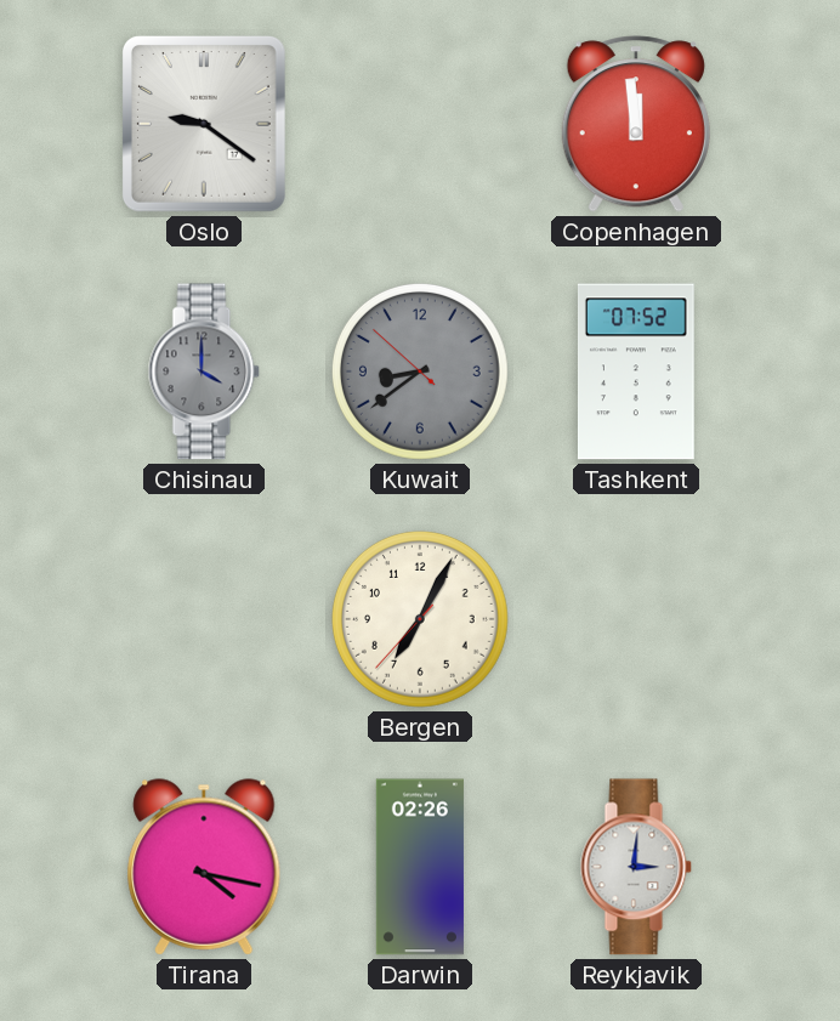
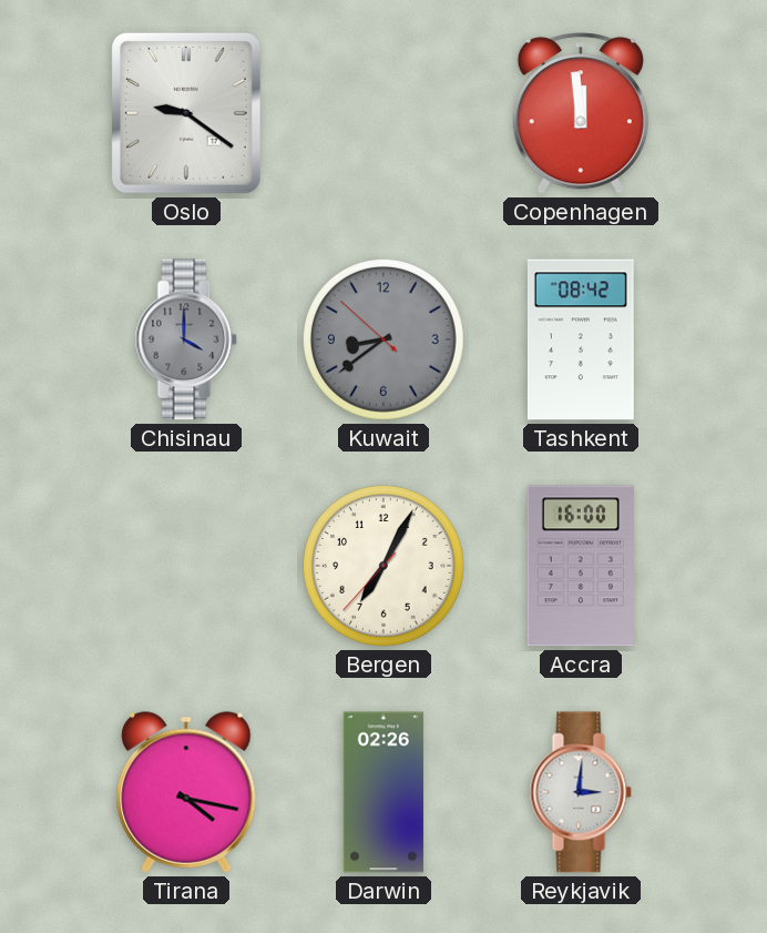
Tashkent: 07:52 -> 08:42
Accra: none -> 16:00
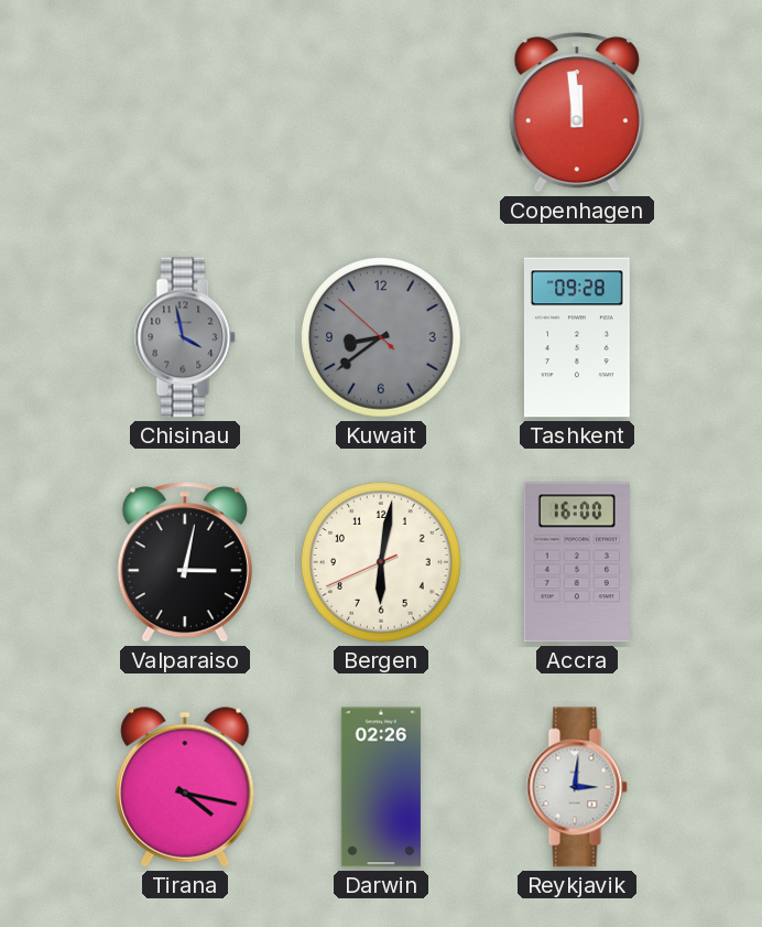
Oslo: 9:21 -> none
Chisinau: 4:00 -> 3:58
Tashkent: 08:42 -> 09:28
Valparaiso: none -> 3:02
Bergen: 7:04 -> 6:01
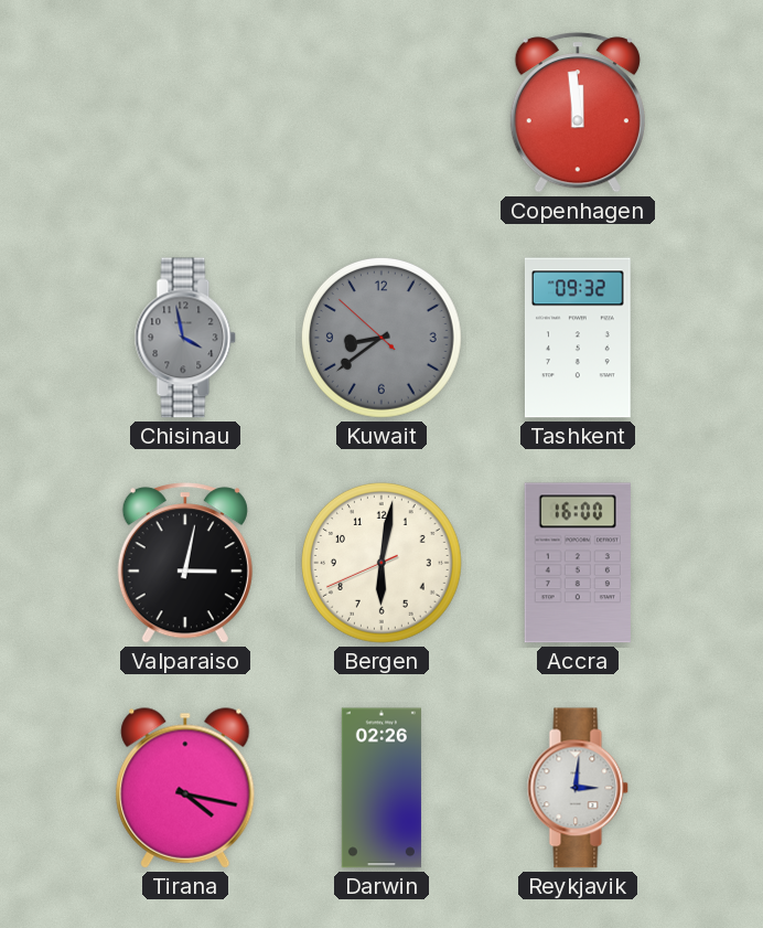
Tashkent: 09:28 -> 09:32
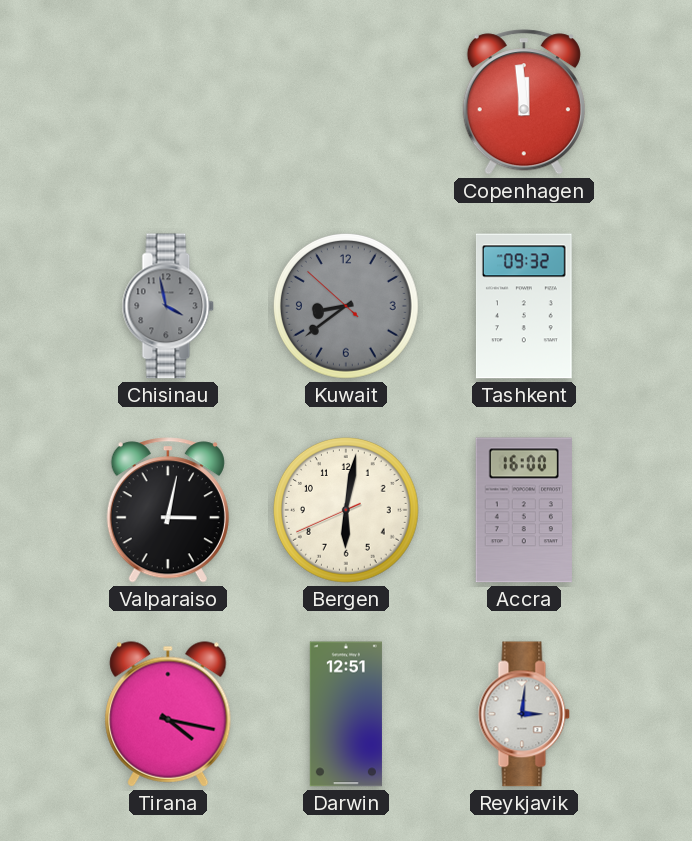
Darwin: 02:26 -> 12:51
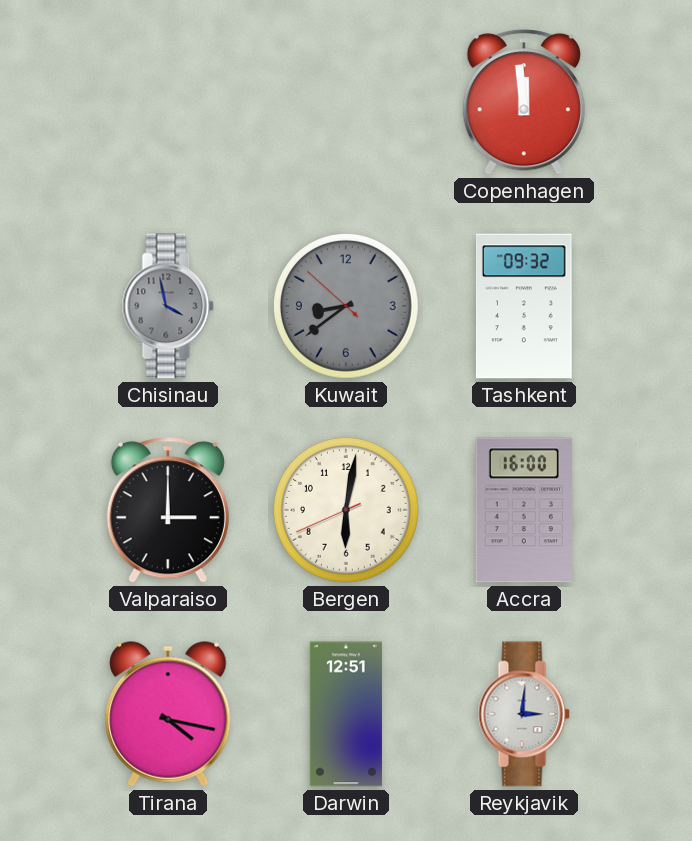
Valparaiso: 3:02 -> 3:00
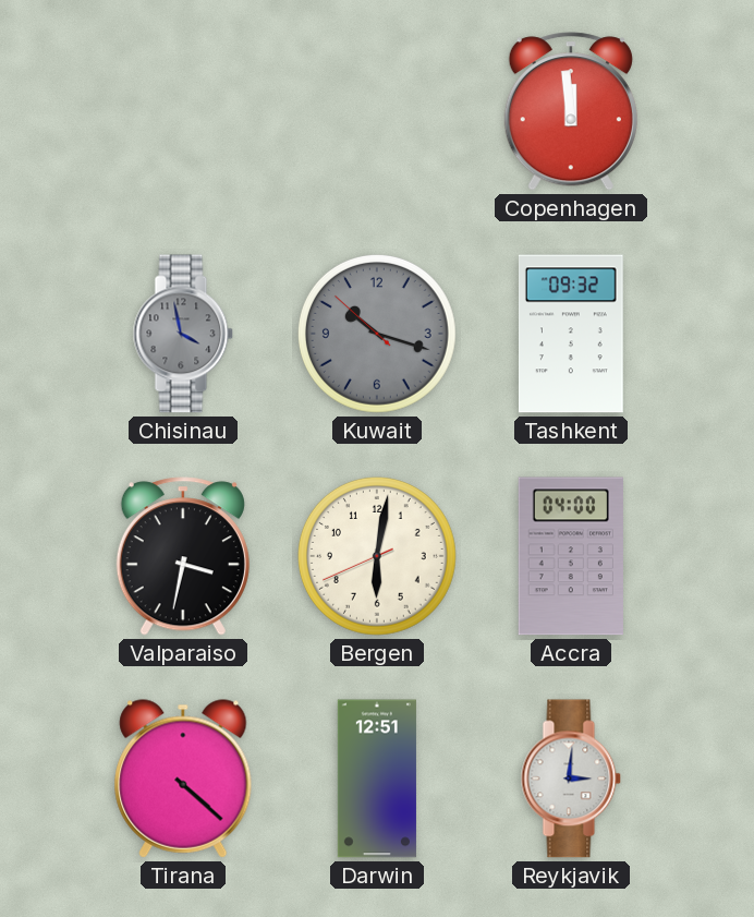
Kuwait: 8:38 -> 10:17
Valparaiso: 3:00 -> 3:32
Accra: 16:00 -> 04:00
Tirana: 4:17 -> 4:22
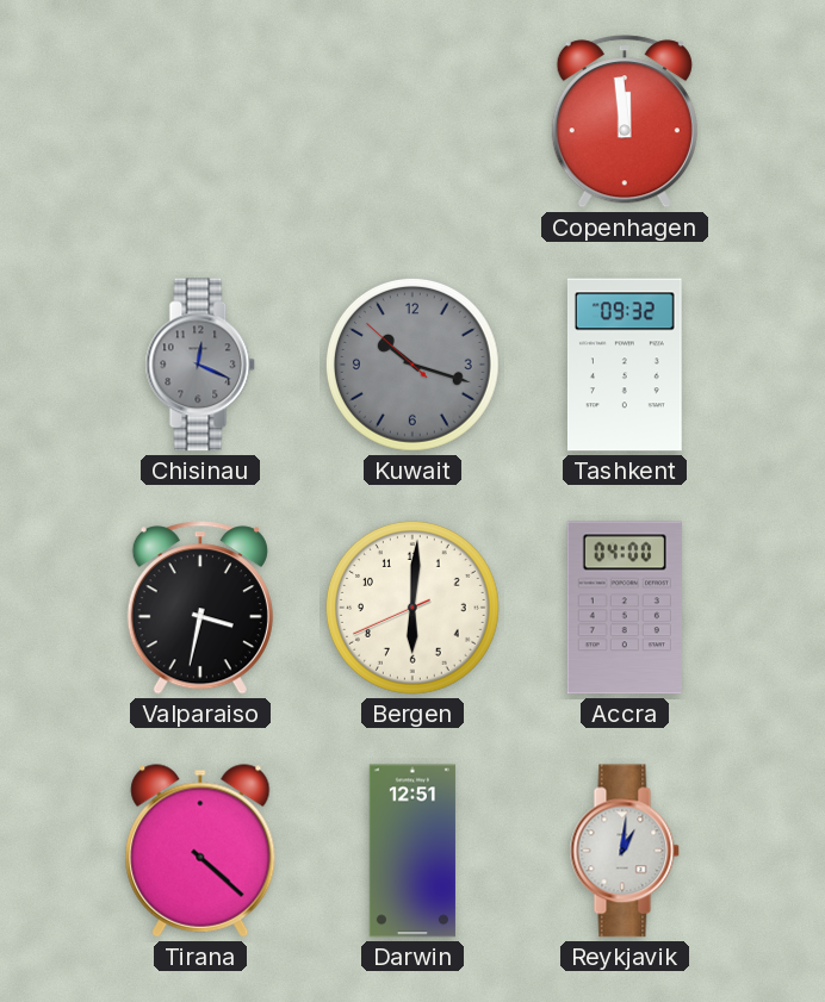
Chisinau: 3:58 -> 12:19
Bergen: 6:01 -> 6:00
Reykjavik: 3:01 -> 1:01
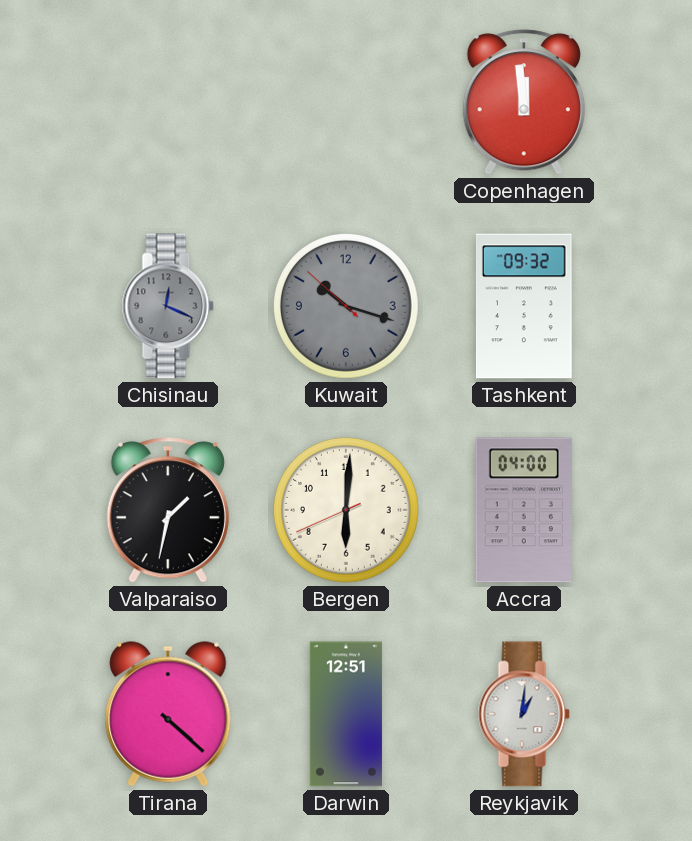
Valparaiso: 3:32 -> 1:32
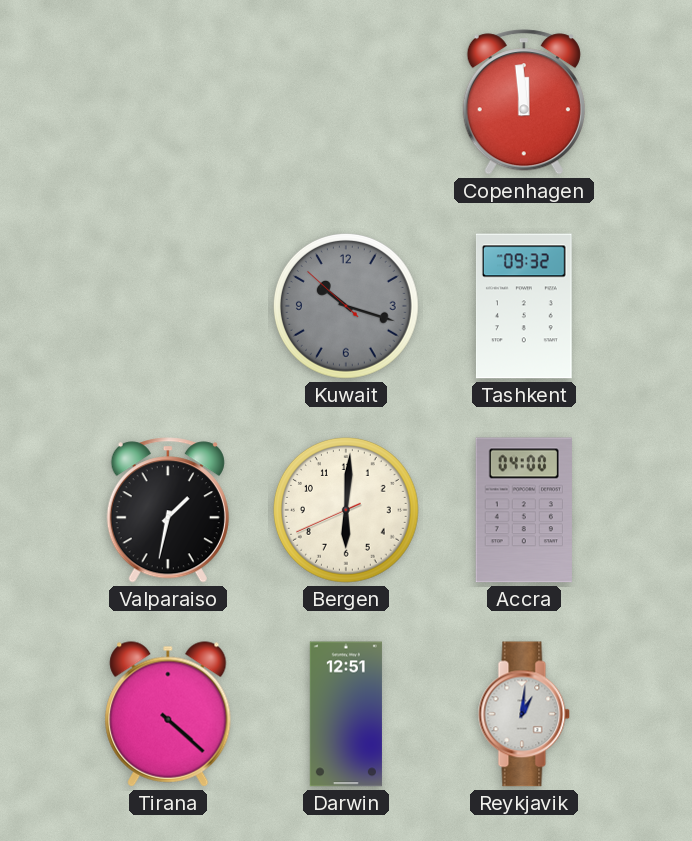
Chisinau: 12:19 -> none
